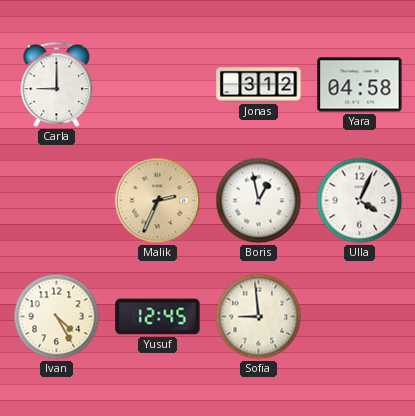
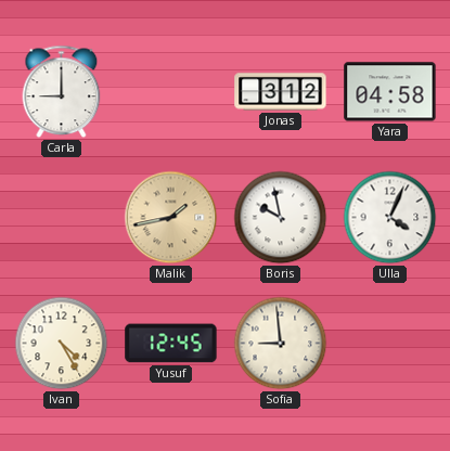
Malik: 2:34 -> 1:43
Boris: 12:58 -> 9:58
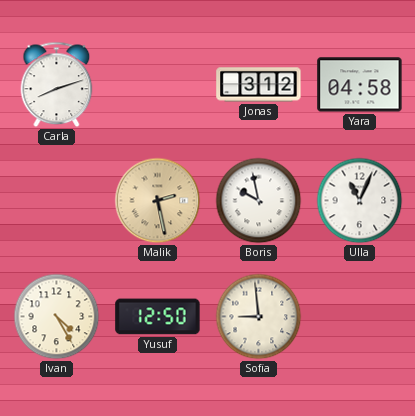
Carla: 9:00 -> 8:12
Malik: 1:43 -> 2:28
Ulla: 4:04 -> 11:04
Yusuf: 12:45 -> 12:50
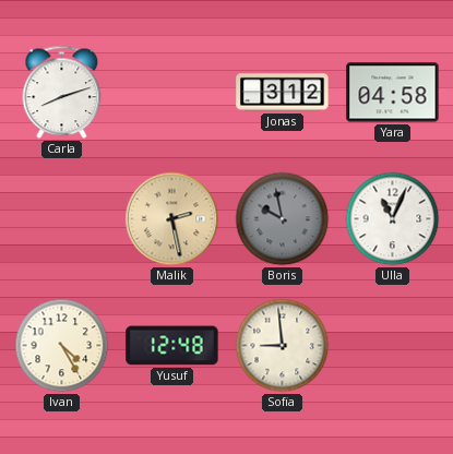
Boris dial: white -> grey
Yusuf: 12:50 -> 12:48
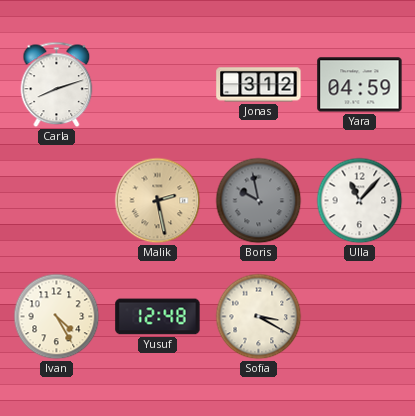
Yara: 04:58 -> 04:59
Ulla: 11:04 -> 11:07
Sofia: 8:59 -> 3:20
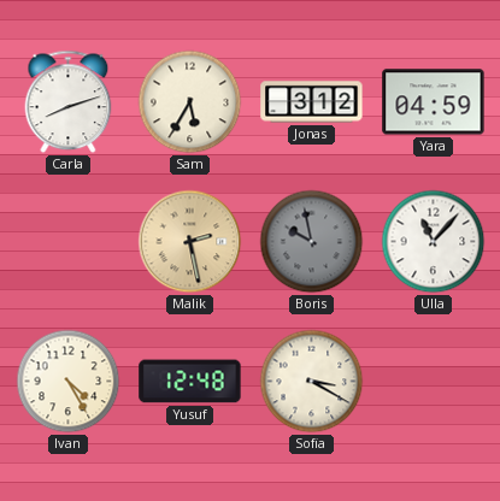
Sam: none -> 5:35
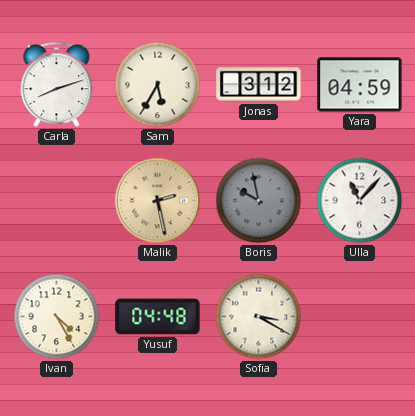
Yusuf: 12:48 -> 04:48
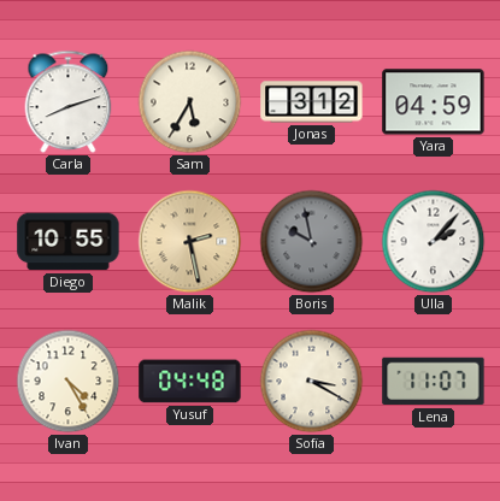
Diego: none -> 10:55
Ulla: 11:07 -> 2:07
Lena: none -> 11:07
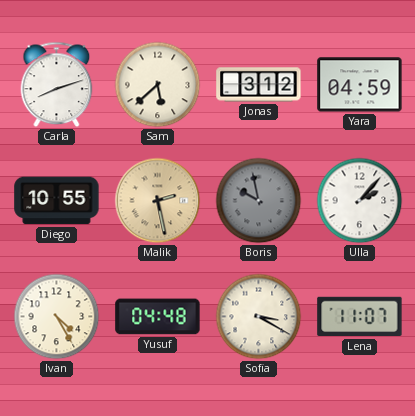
Sam: 5:35 -> 5:38
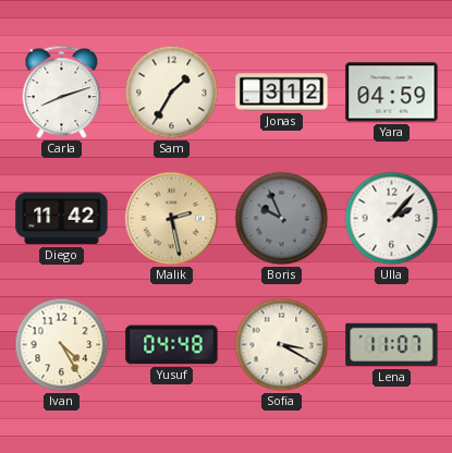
Sam: 5:38 -> 1:35
Diego: 10:55 -> 11:42
Boris: 9:58 -> 9:56
